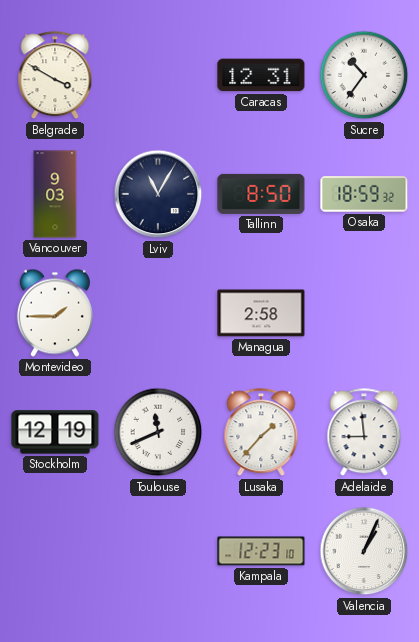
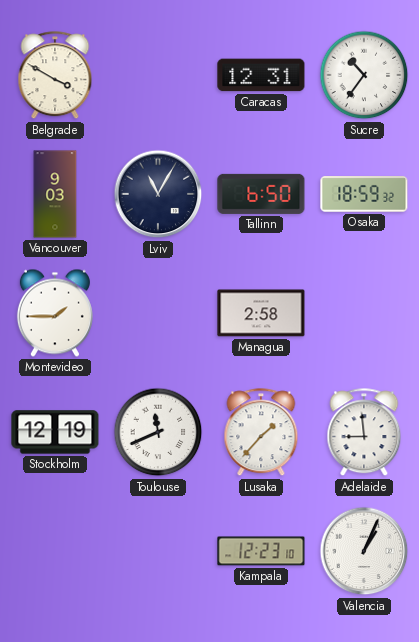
Tallinn: 8:50 -> 6:50
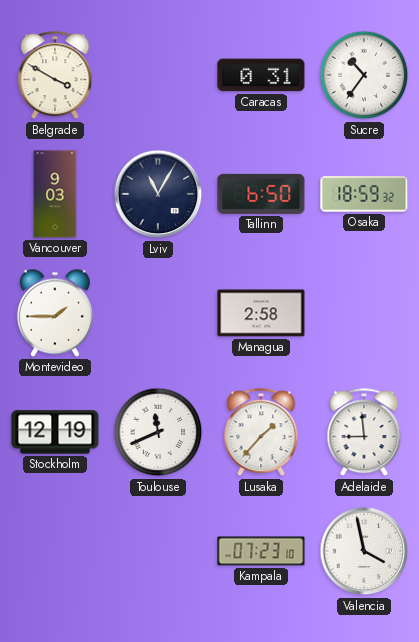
Caracas: 12:31 -> 0:31
Kampala: 12:23 -> 07:23
Valencia: 1:04 -> 3:58
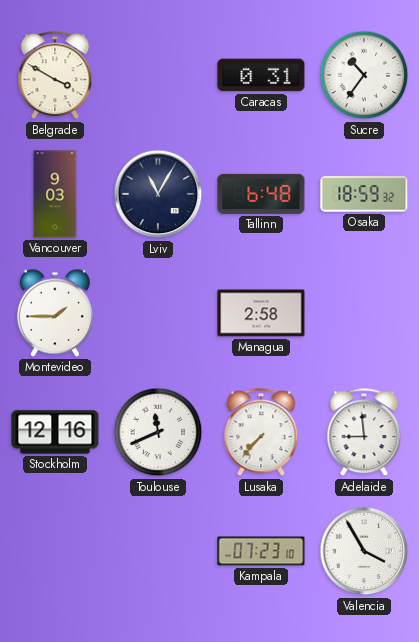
Tallinn: 6:50 -> 6:48
Stockholm: 12:19 -> 12:16
Lusaka: 1:37 -> 7:37
Valencia: 3:58 -> 3:55
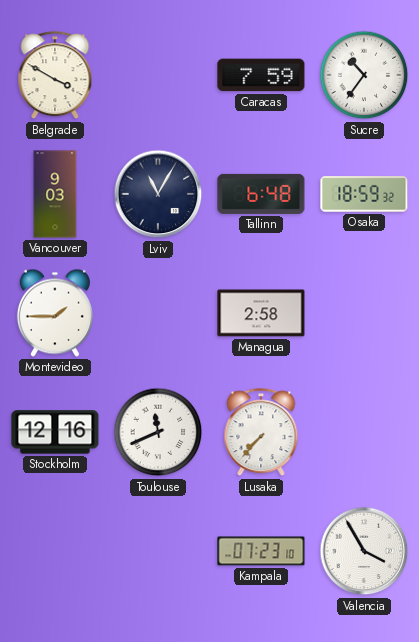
Caracas: 0:31 -> 7:59
Adelaide: 8:59 -> none
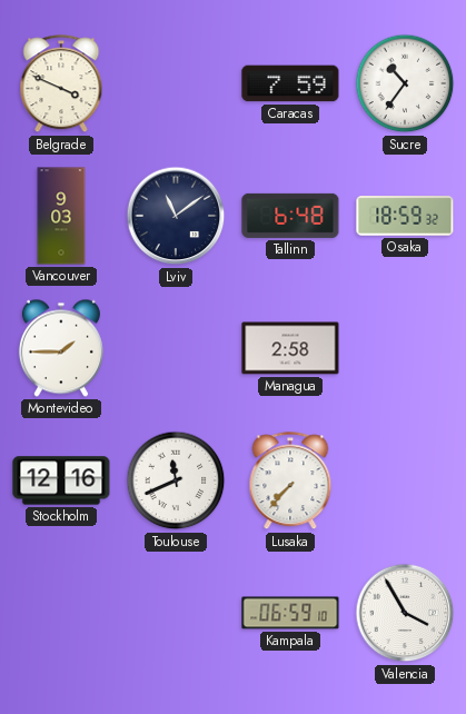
Belgrade: 3:50 -> 3:49
Lviv: 11:05 -> 11:09
Kampala: 07:23 -> 06:59
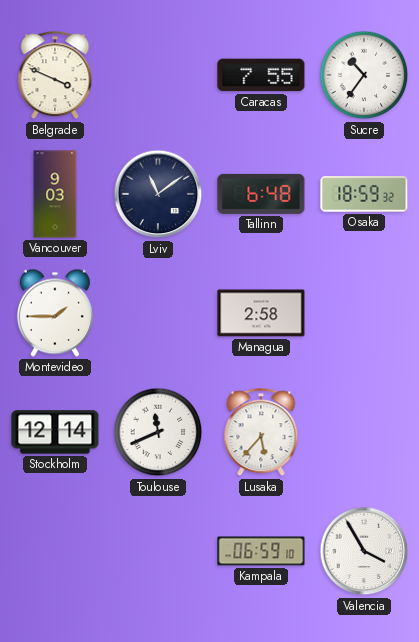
Caracas: 7:59 -> 7:55
Stockholm: 12:16 -> 12:14
Lusaka: 7:37 -> 5:37
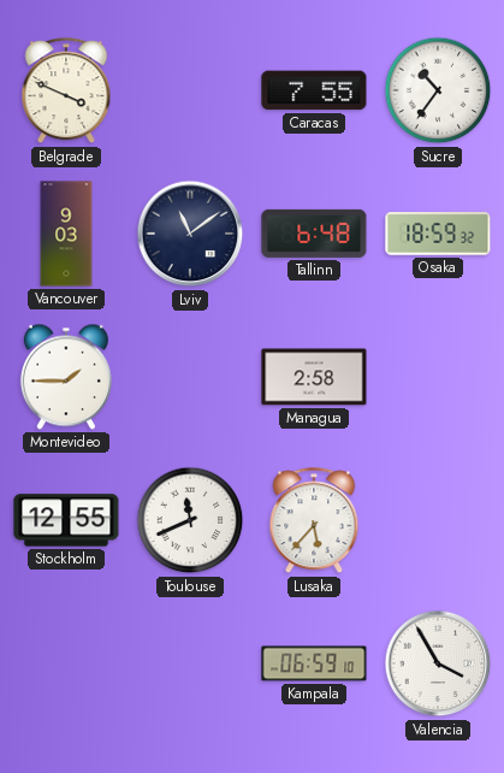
Stockholm: 12:14 -> 12:55
